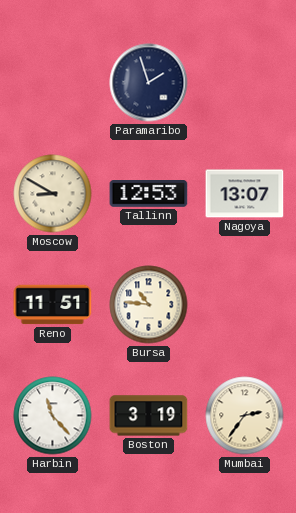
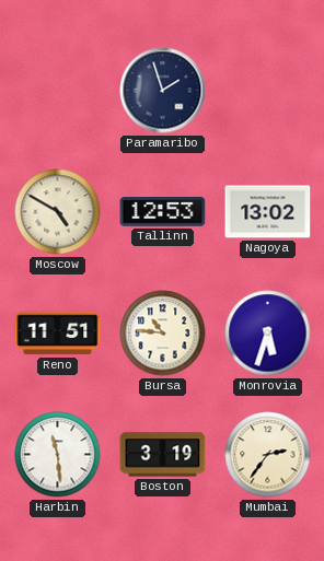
Moscow: 8:50 -> 4:50
Nagoya: 13:07 -> 13:02
Monrovia: none -> 5:33
Harbin: 11:23 -> 11:29
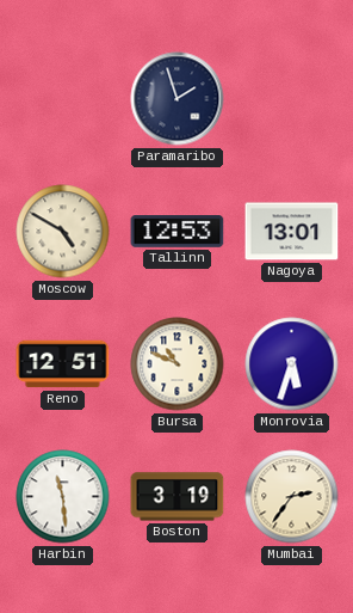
Nagoya: 13:02 -> 13:01
Reno: 11:51 -> 12:51
Bursa: 10:46 -> 10:49
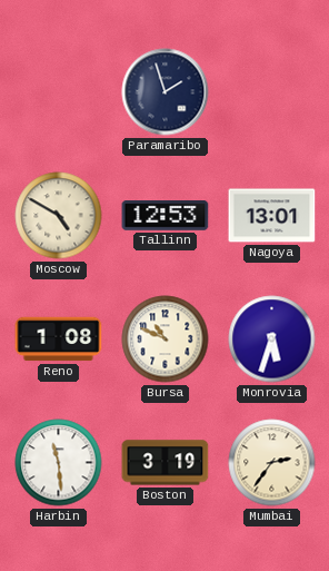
Reno: 12:51 -> 1:08
